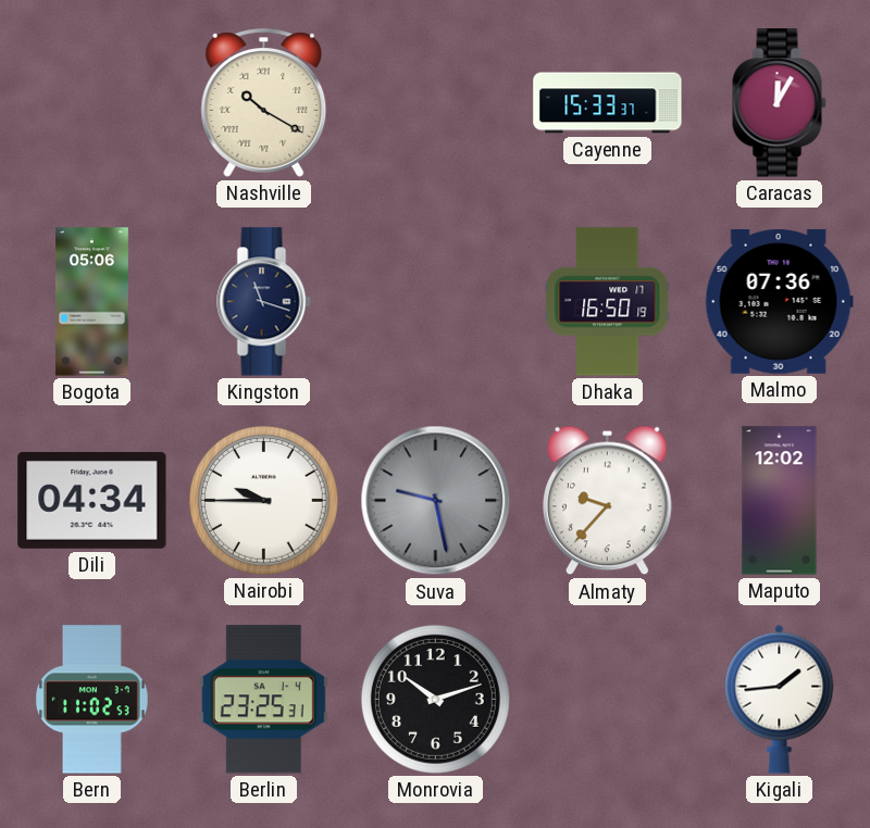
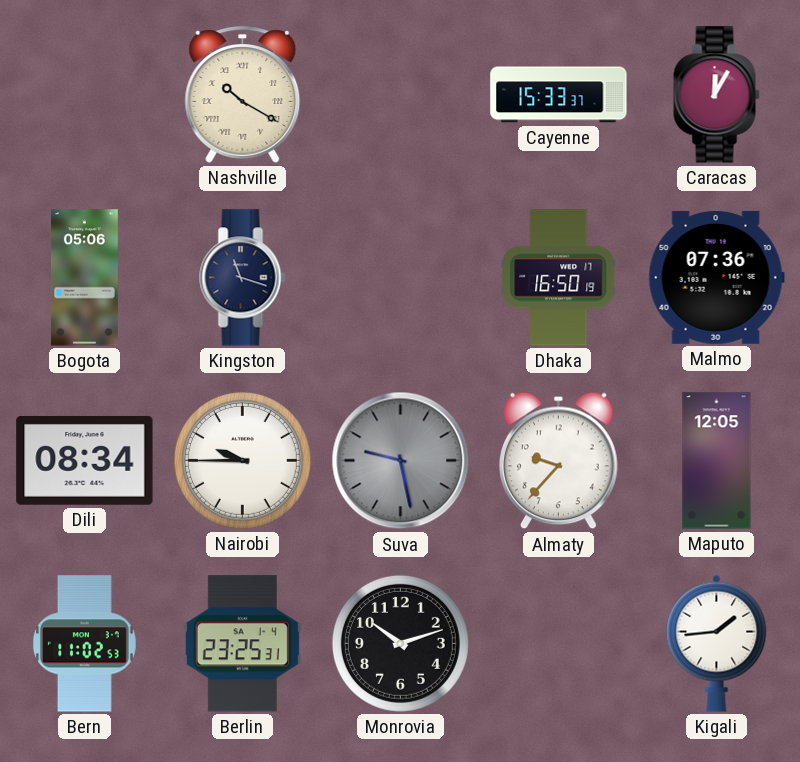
Dili: 04:34 -> 08:34
Maputo: 12:02 -> 12:05
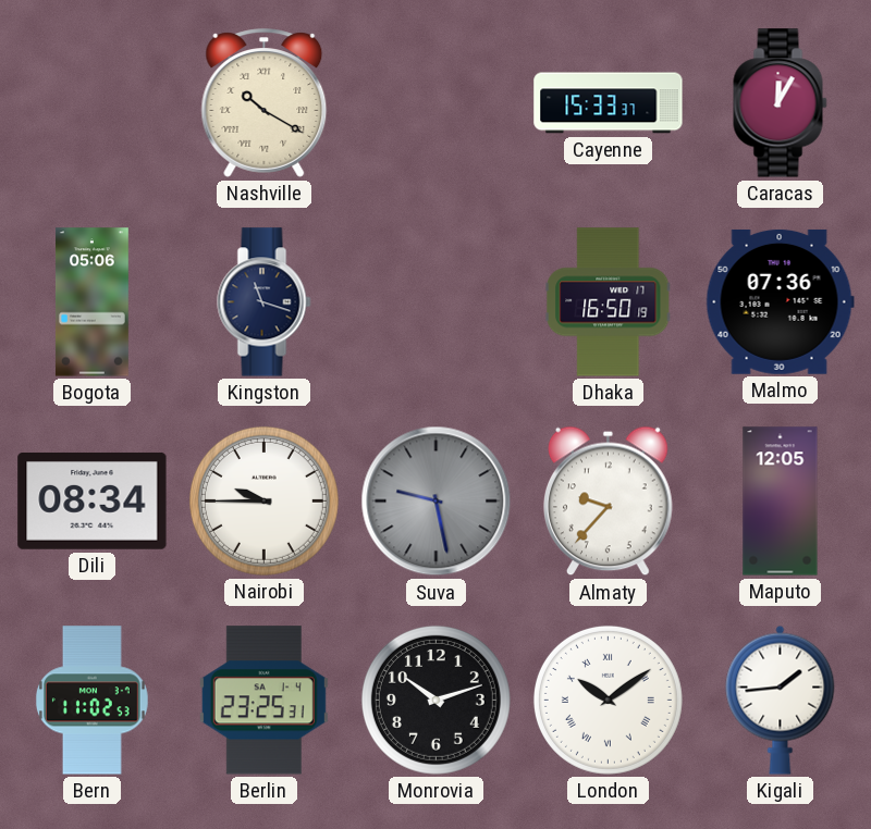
London: none -> 10:09
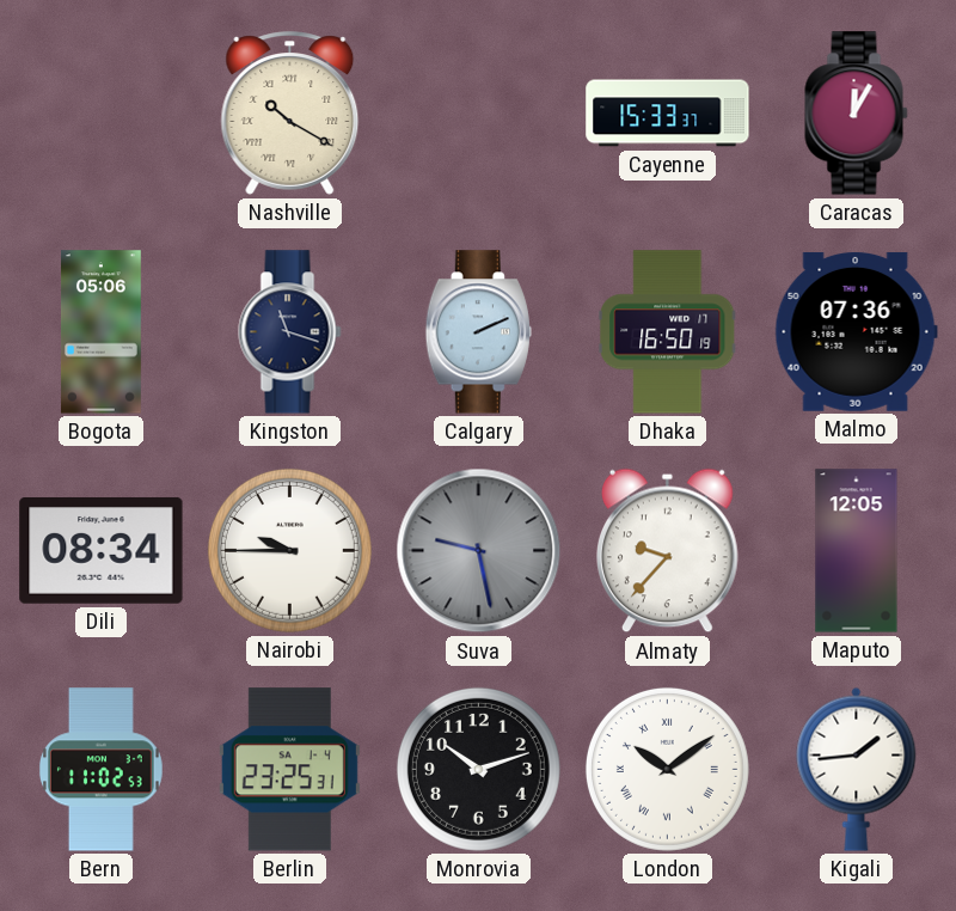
Calgary: none -> 2:11
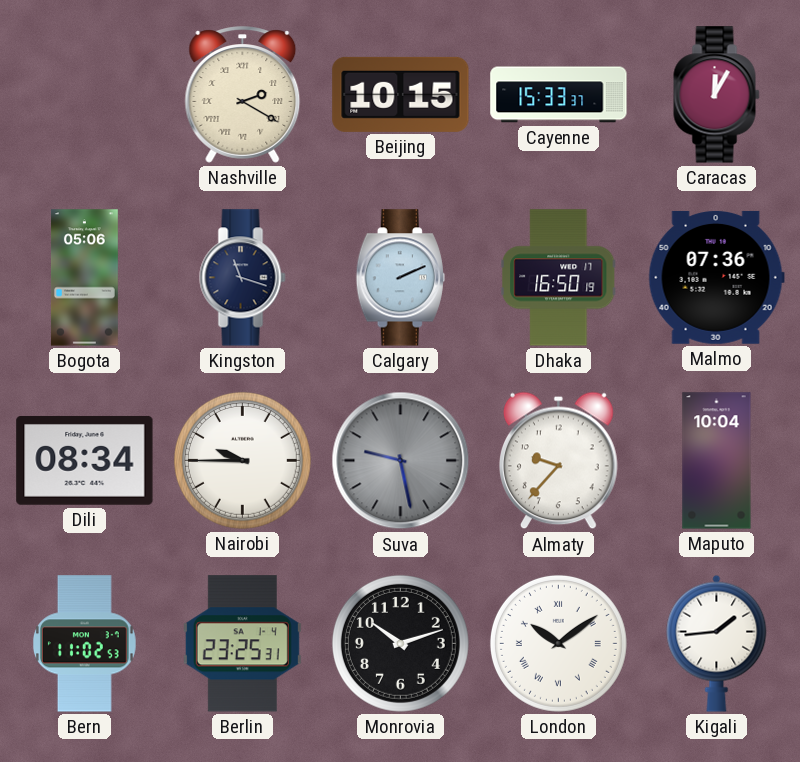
Nashville: 10:20 -> 2:20
Beijing: none -> 10:15
Maputo: 12:05 -> 10:04
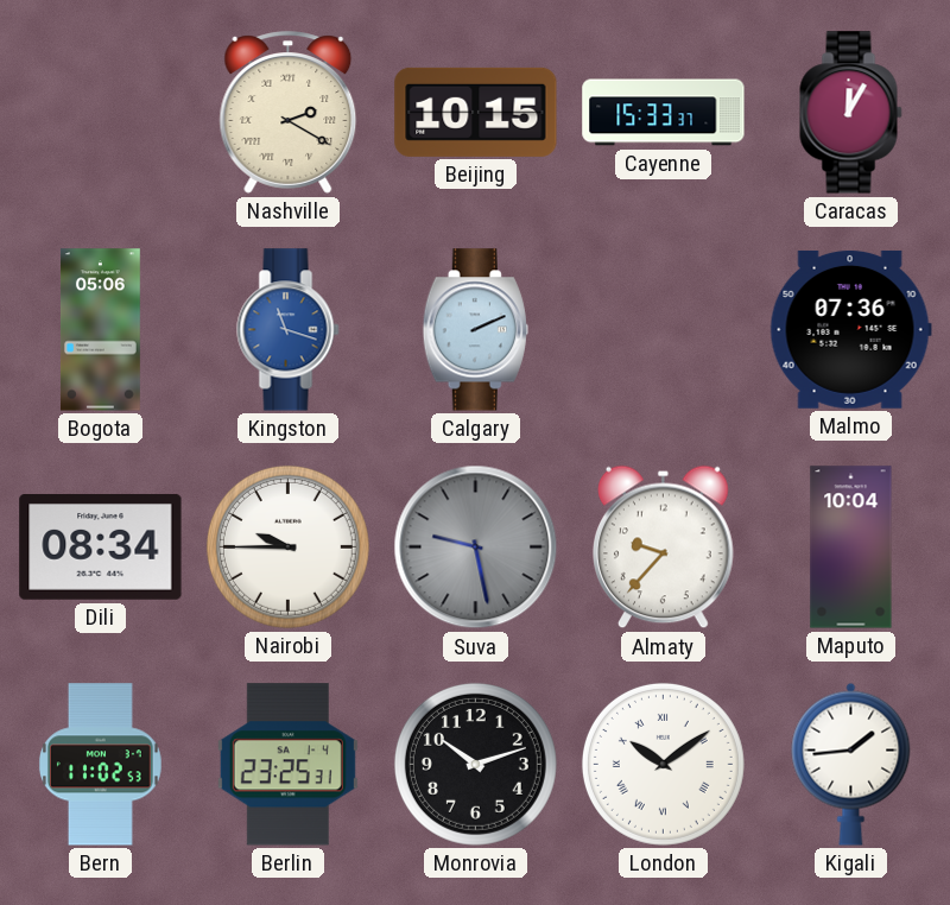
Kingston dial: navy -> blue
Dhaka: 16:50 -> none
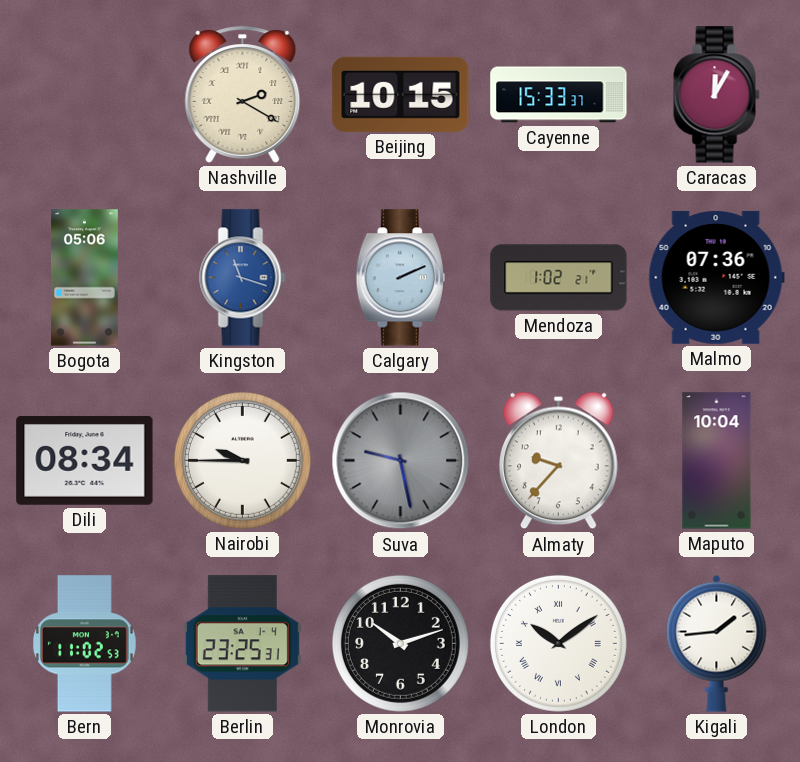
Mendoza: none -> 1:02
